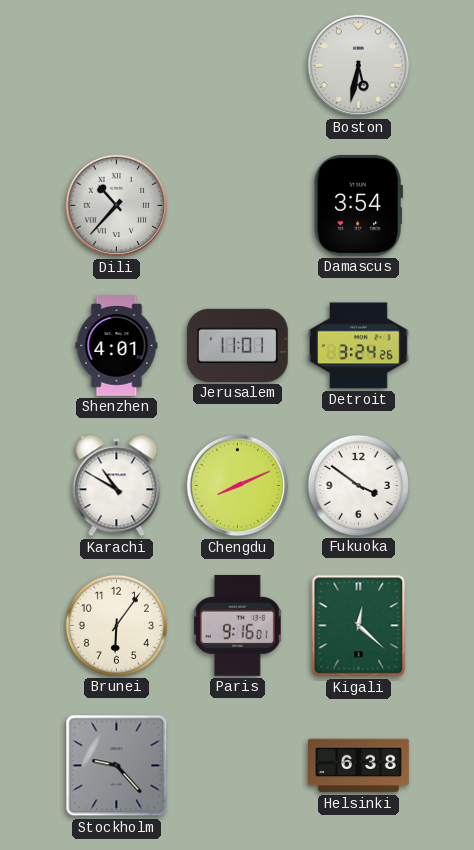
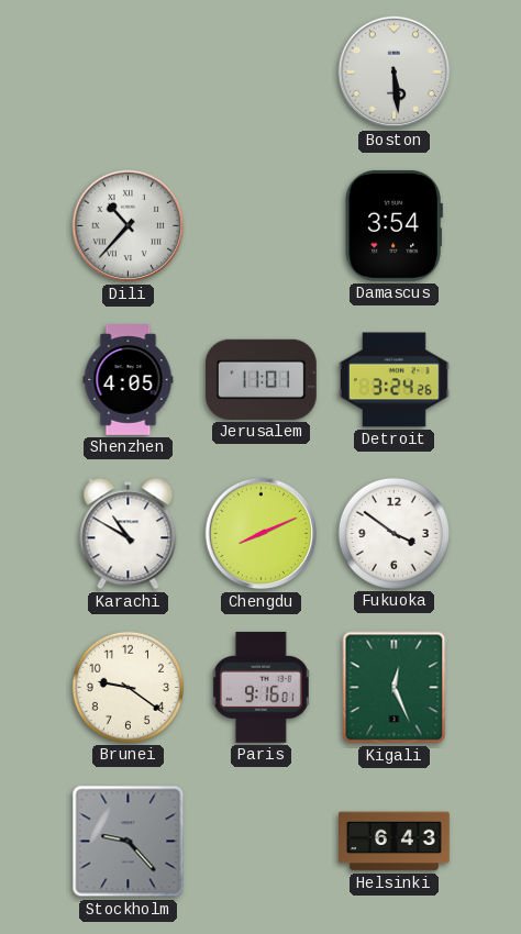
Boston: 5:32 -> 5:29
Shenzhen: 4:01 -> 4:05
Brunei: 6:06 -> 9:21
Kigali: 12:22 -> 12:26
Helsinki: 6:38 -> 6:43
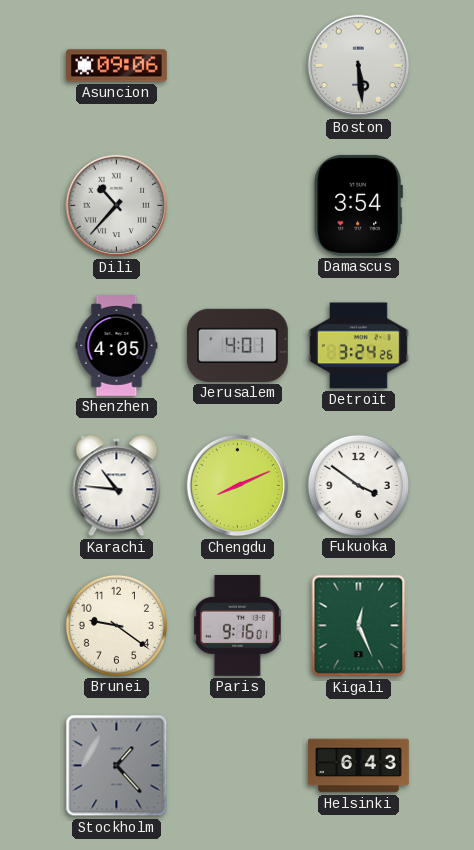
Asuncion: none -> 09:06
Jerusalem: 11:01 -> 4:01
Karachi: 10:50 -> 10:46
Stockholm: 9:23 -> 1:23
